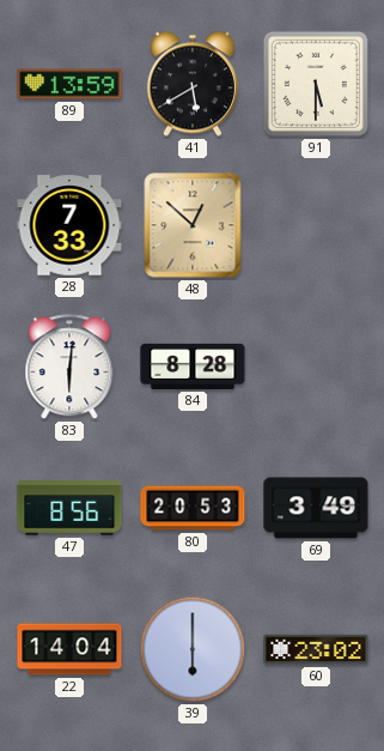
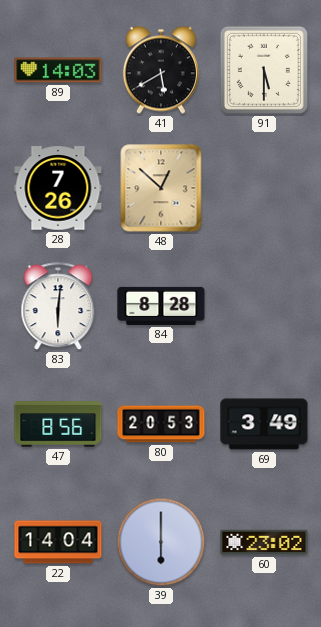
89: 13:59 -> 14:03
28: 7:33 -> 7:26
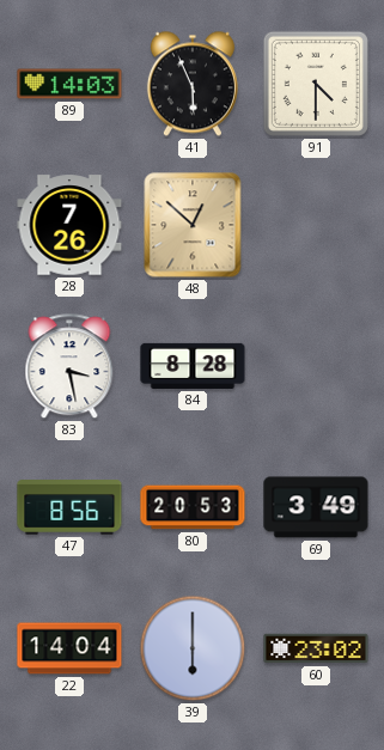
41: 5:40 -> 5:56
91: 5:30 -> 4:30
83: 6:01 -> 3:28
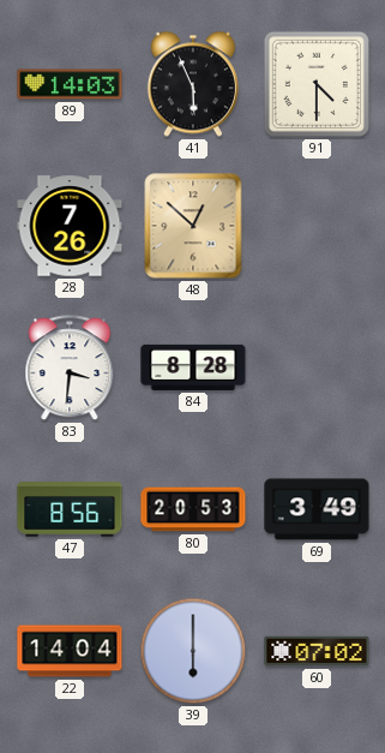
83: 3:28 -> 3:31
60: 23:02 -> 07:02
